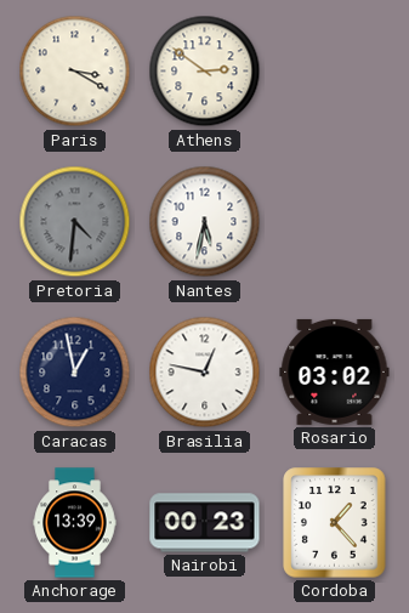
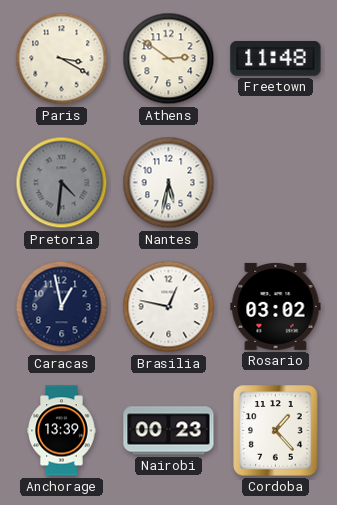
Freetown: none -> 11:48
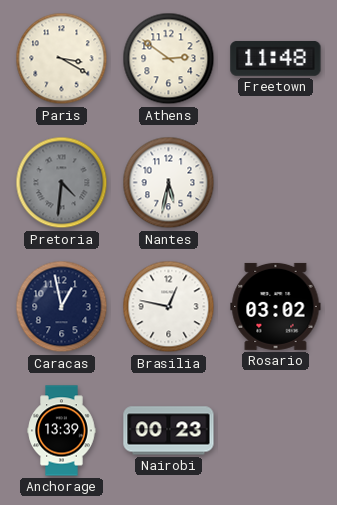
Cordoba: 1:23 -> none
